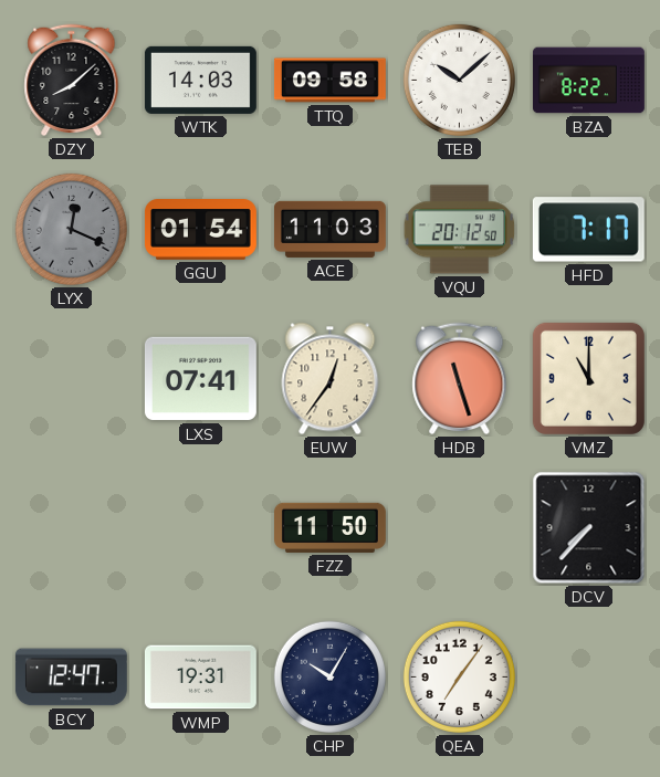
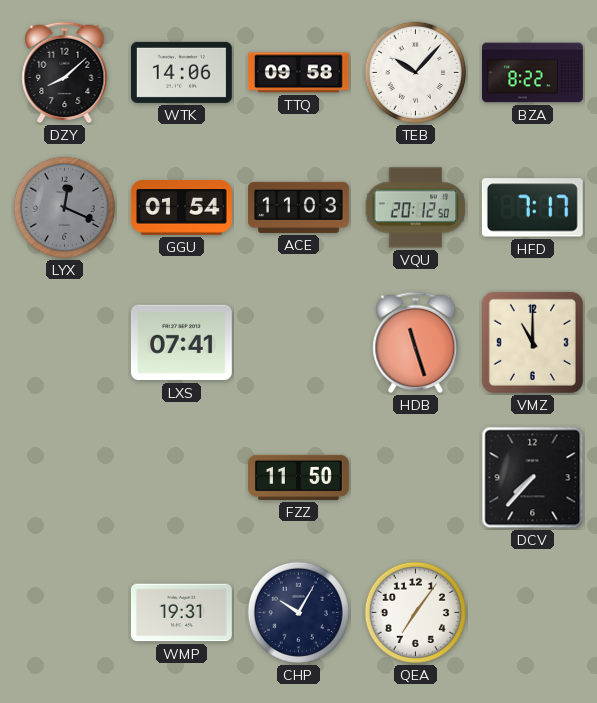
WTK: 14:03 -> 14:06
TEB: 10:08 -> 10:07
EUW: 12:36 -> none
BCY: 12:47 -> none
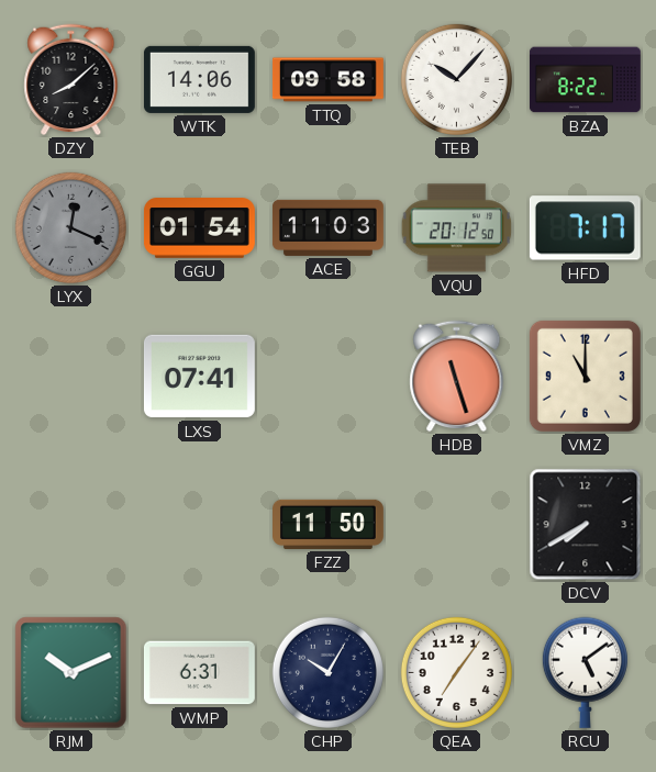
DCV: 7:37 -> 7:40
RJM: none -> 10:11
WMP: 19:31 -> 6:31
RCU: none -> 5:09
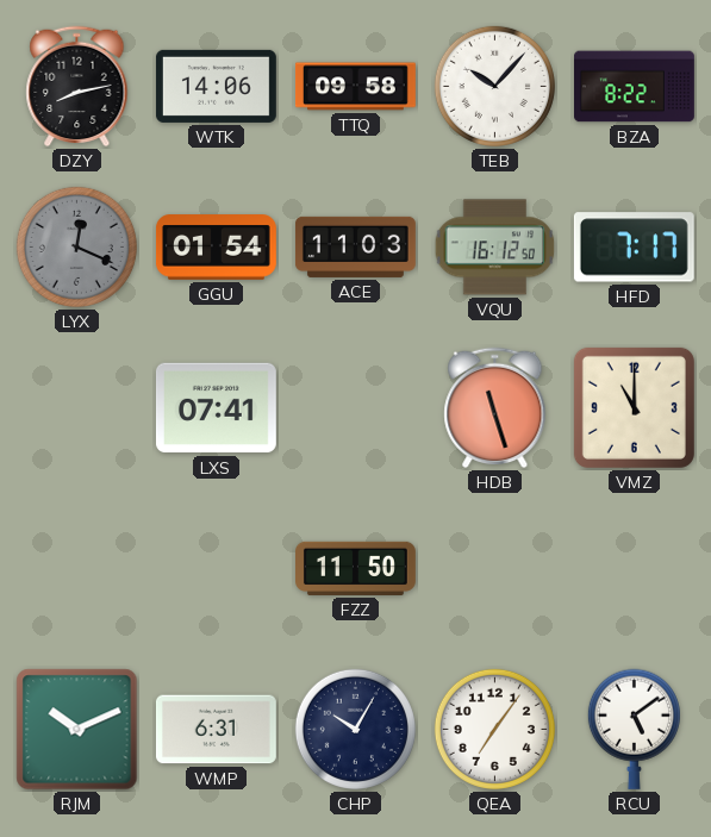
DZY: 8:08 -> 8:13
VQU: 20:12 -> 16:12
DCV: 7:40 -> none
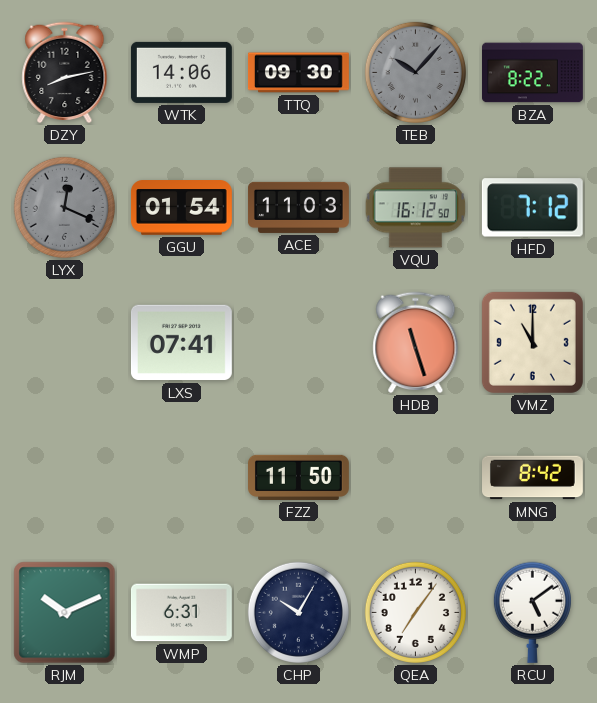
TTQ: 09:58 -> 09:30
TEB dial: white -> grey
HFD: 7:17 -> 7:12
MNG: none -> 8:42
